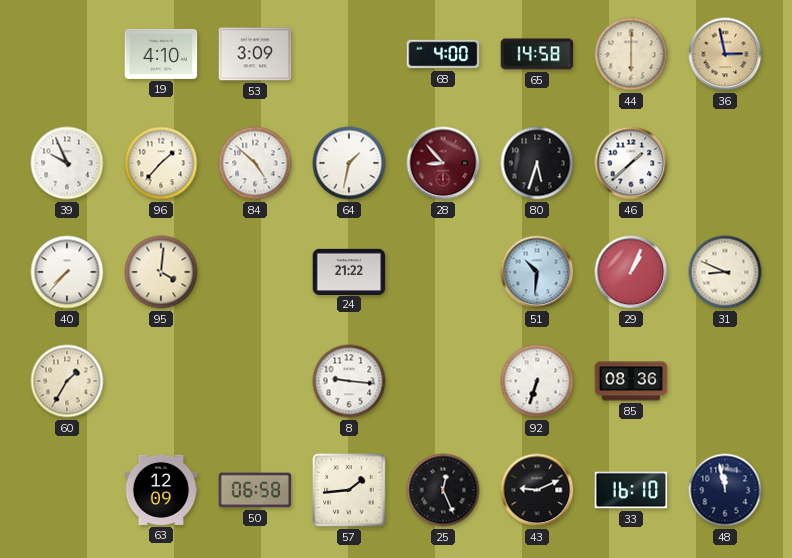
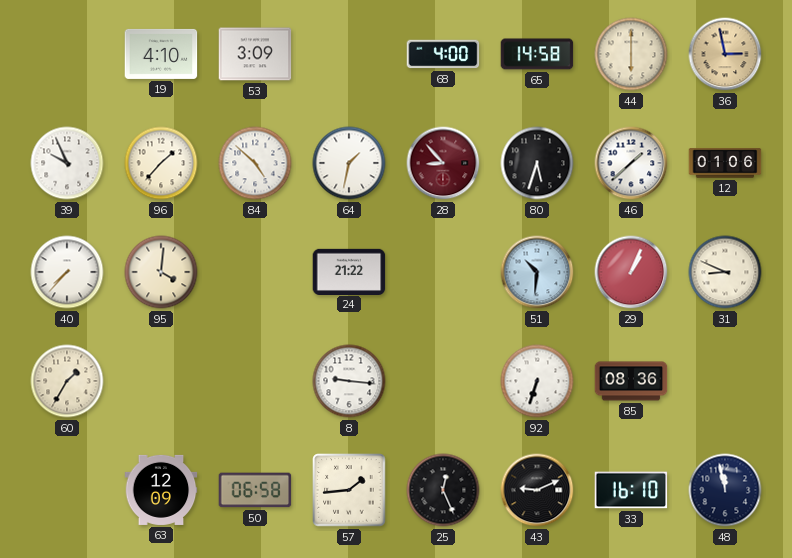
12: none -> 01:06
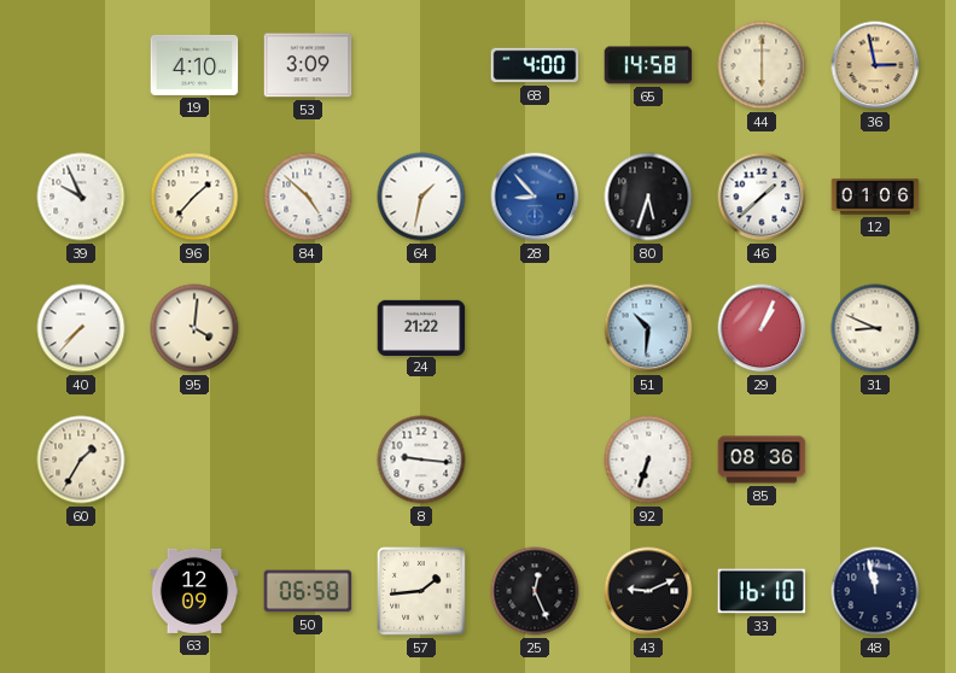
28 dial: burgundy -> blue
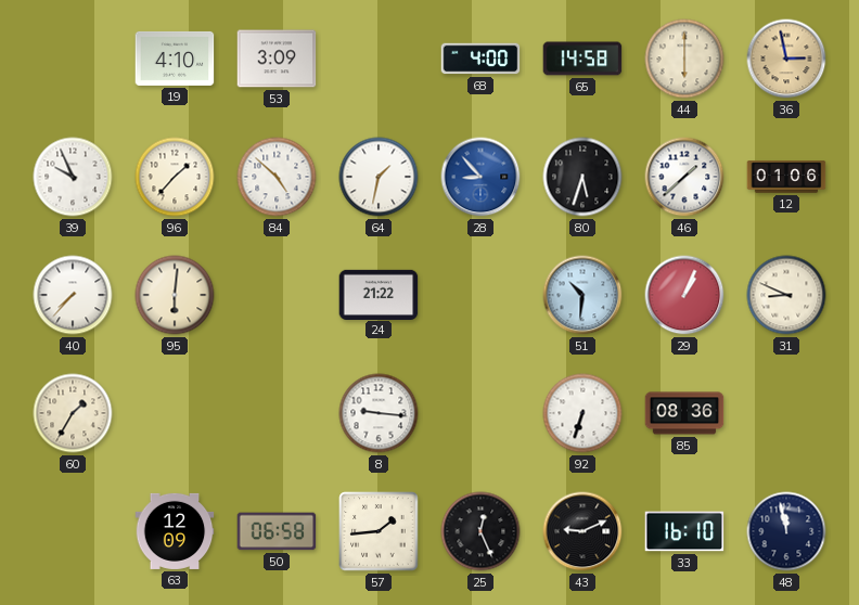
95: 4:01 -> 6:01
